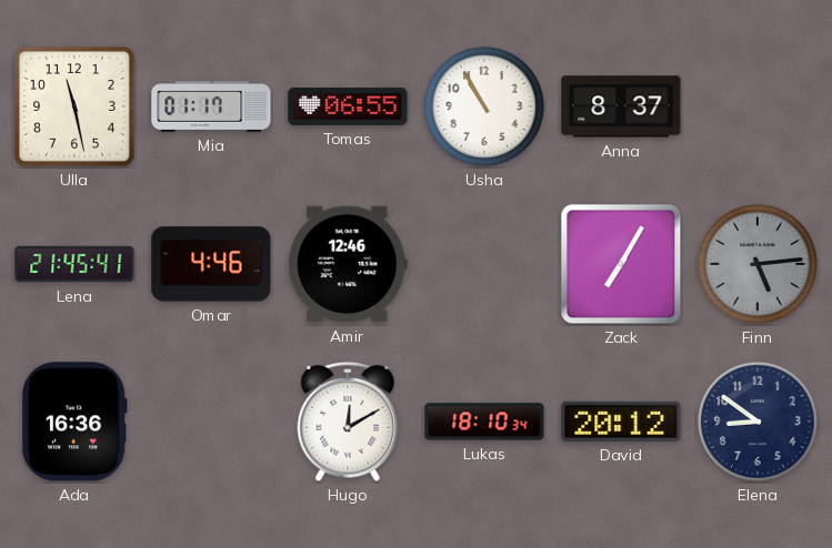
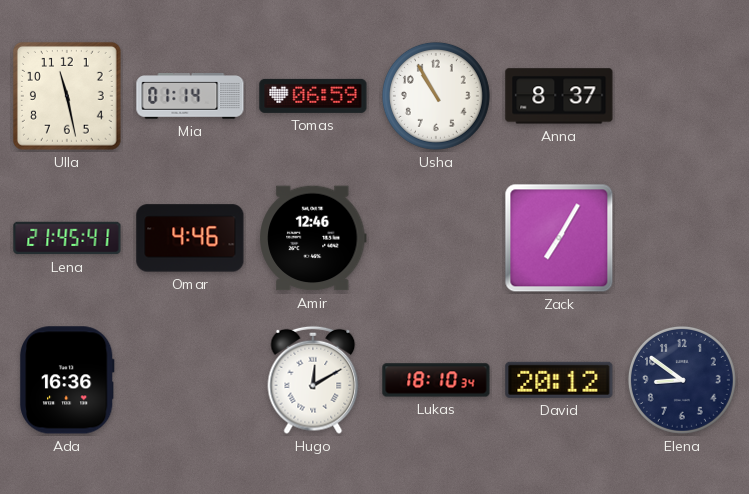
Mia: 01:17 -> 01:14
Tomas: 06:55 -> 06:59
Finn: 5:14 -> none
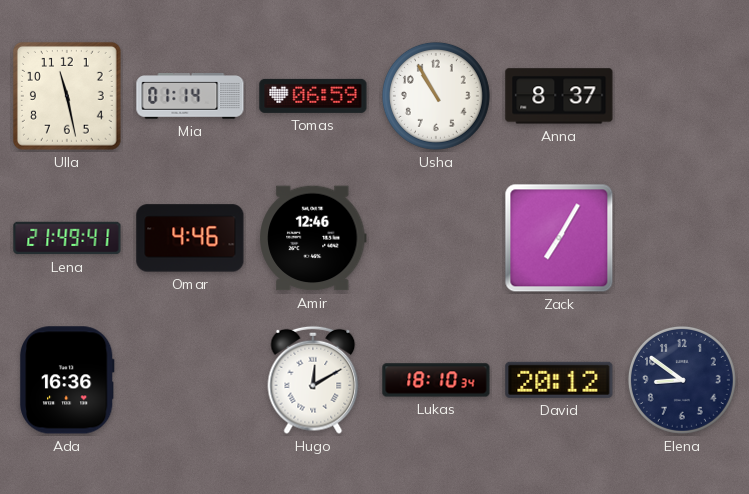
Lena: 21:45 -> 21:49
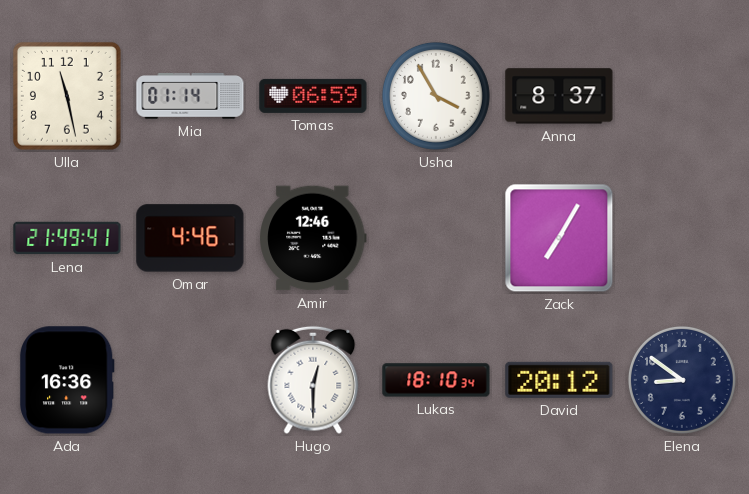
Usha: 10:55 -> 3:55
Hugo: 12:10 -> 12:30
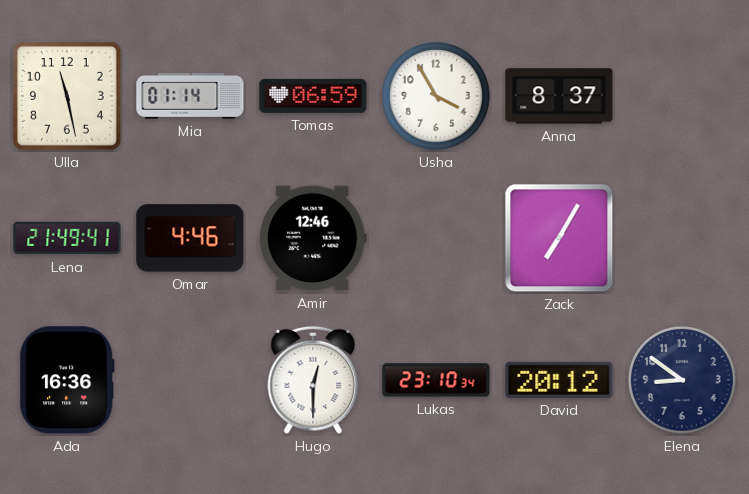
Lukas: 18:10 -> 23:10
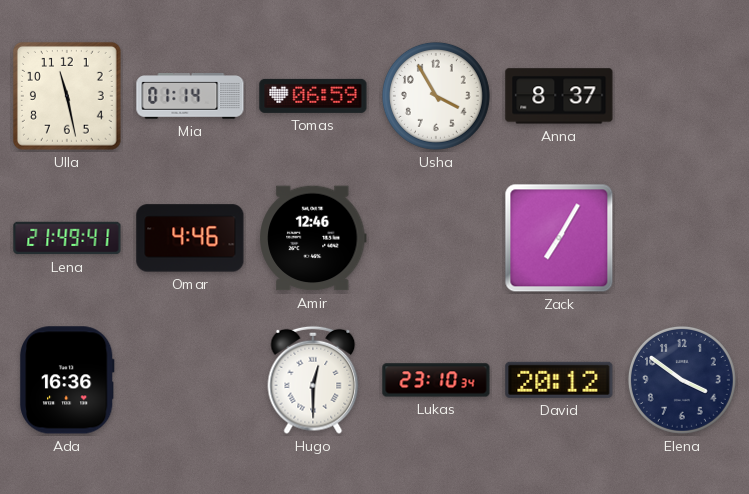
Elena: 8:51 -> 3:51
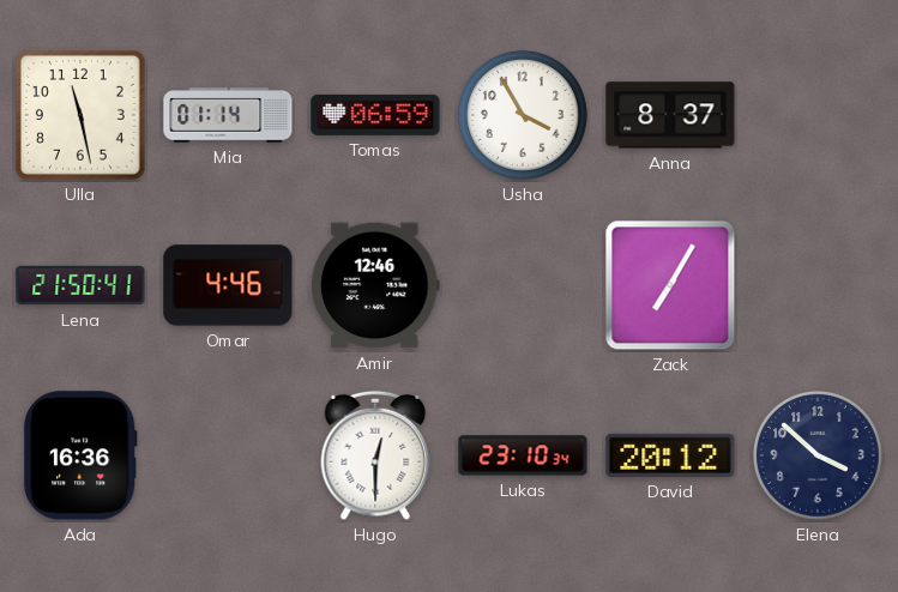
Lena: 21:49 -> 21:50
Elena: 3:51 -> 3:52
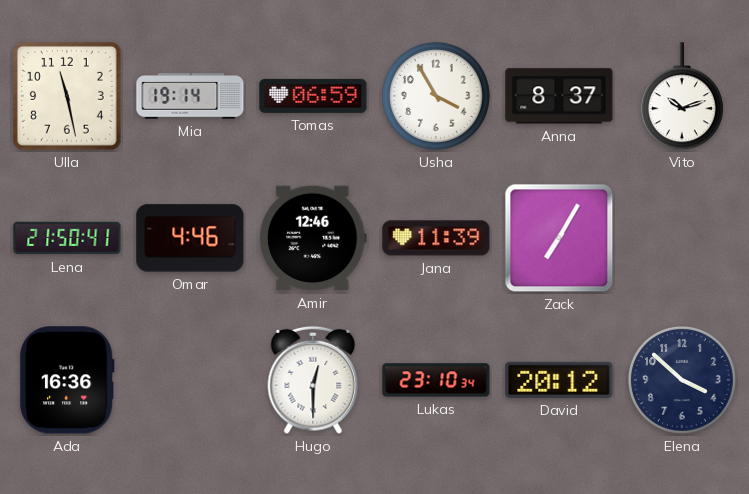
Mia: 01:14 -> 19:14
Vito: none -> 10:12
Jana: none -> 11:39
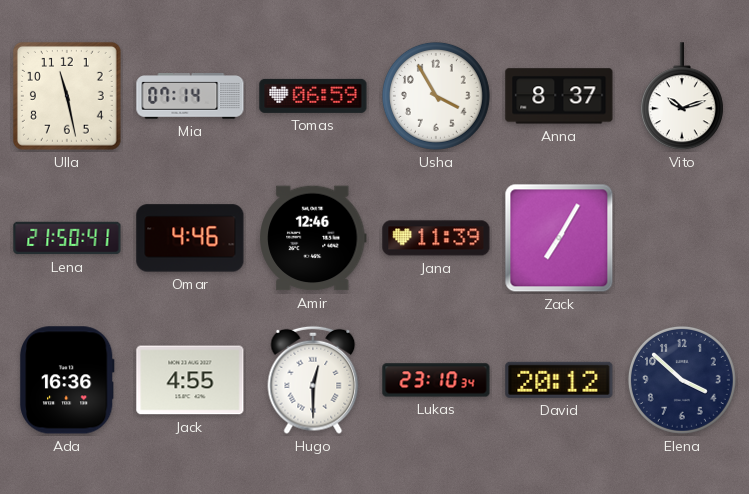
Mia: 19:14 -> 07:14
Jack: none -> 4:55
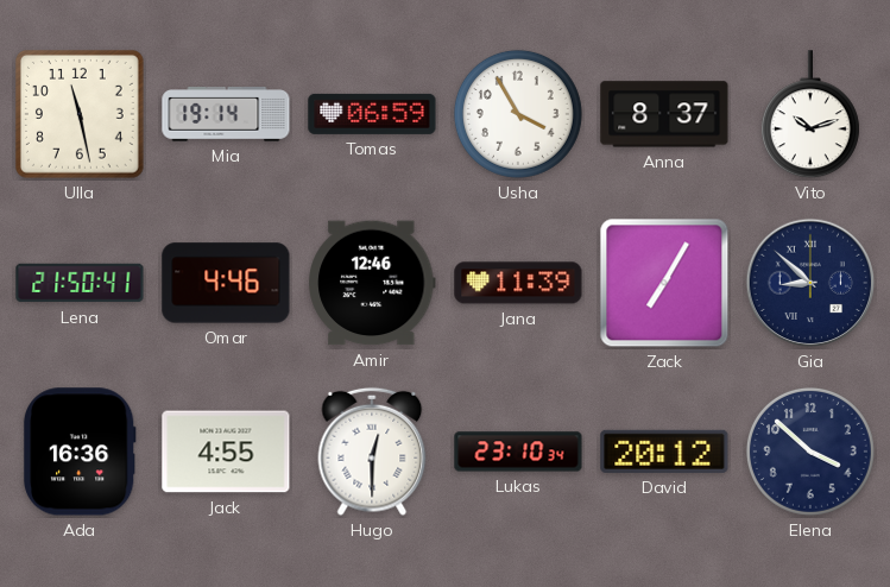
Mia: 07:14 -> 19:14
Gia: none -> 8:52
